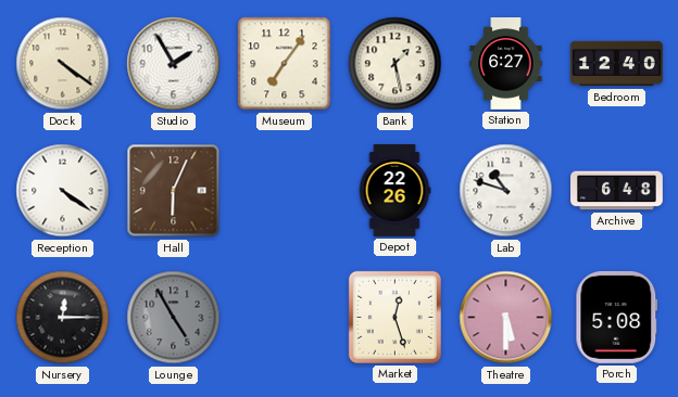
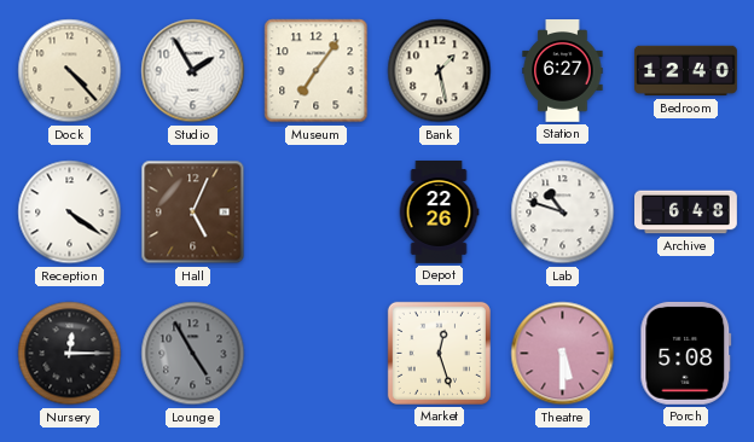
Dock: 4:21 -> 4:23
Hall: 6:04 -> 5:04
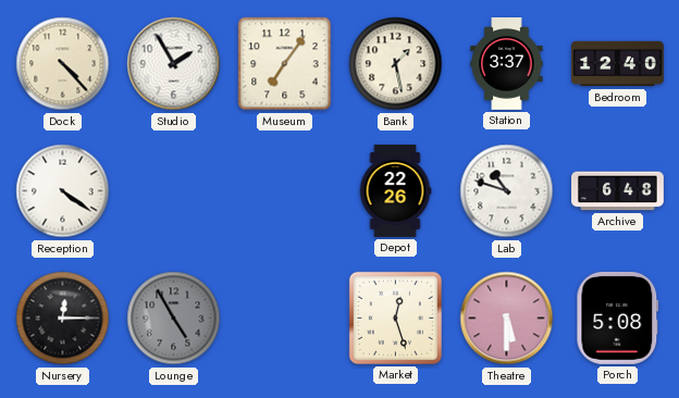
Station: 6:27 -> 3:37
Hall: 5:04 -> none
